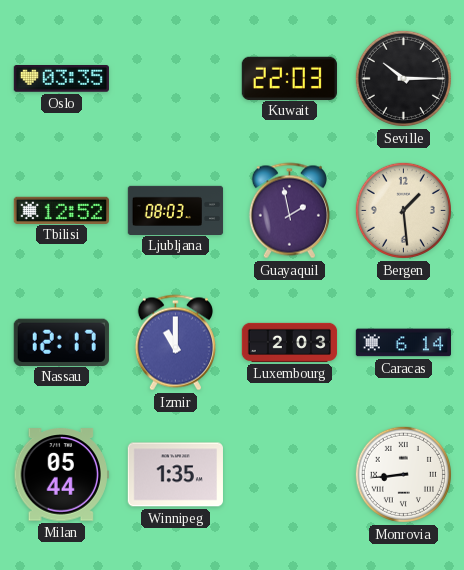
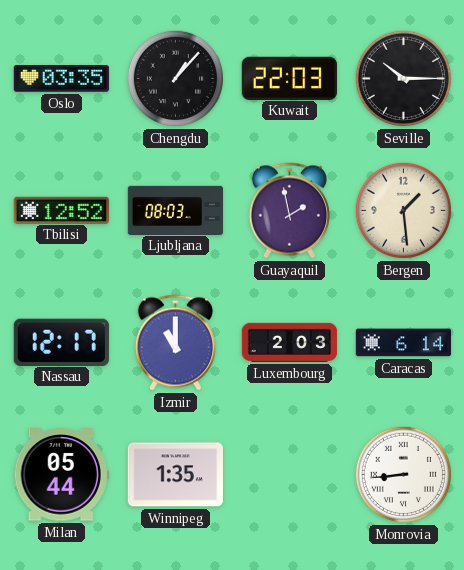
Chengdu: none -> 1:07
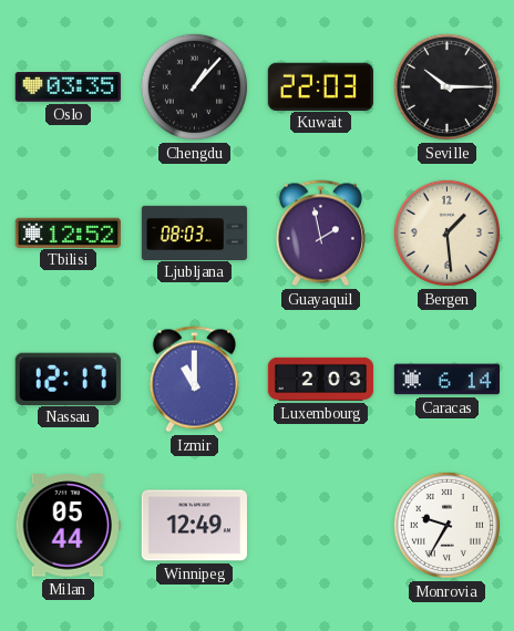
Winnipeg: 1:35 -> 12:49
Monrovia: 8:44 -> 9:35
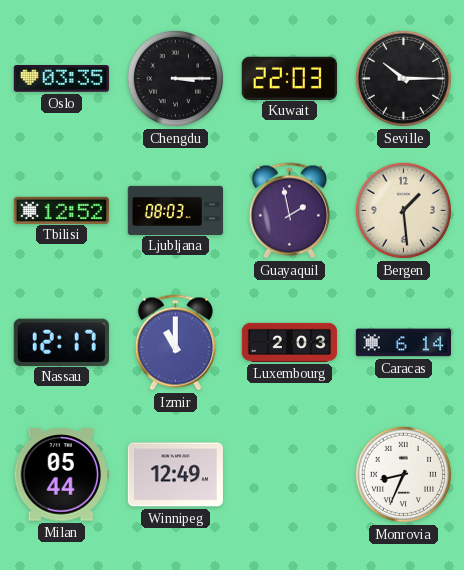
Chengdu: 1:07 -> 3:15
Monrovia: 9:35 -> 8:34
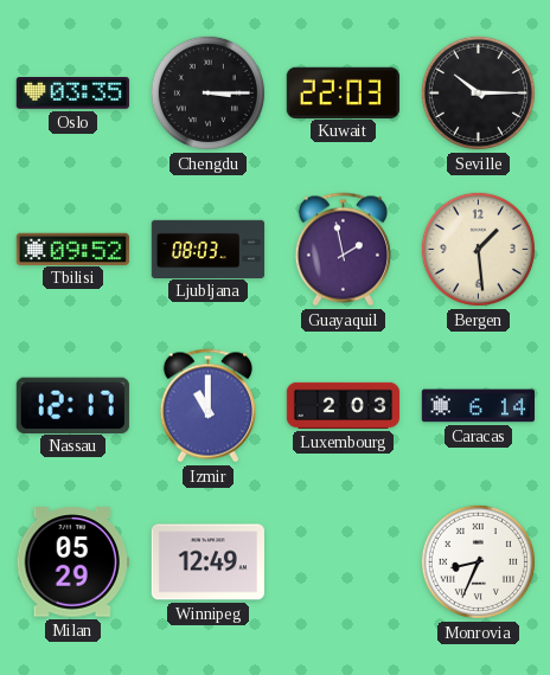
Tbilisi: 12:52 -> 09:52
Milan: 05:44 -> 05:29
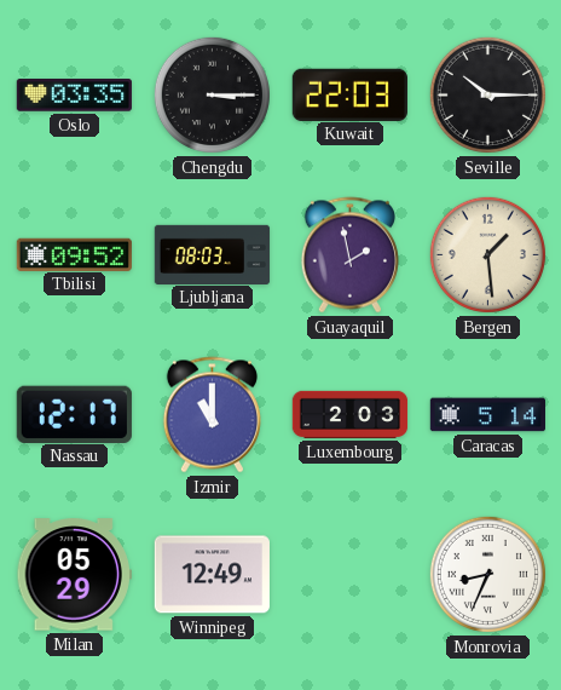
Caracas: 6:14 -> 5:14
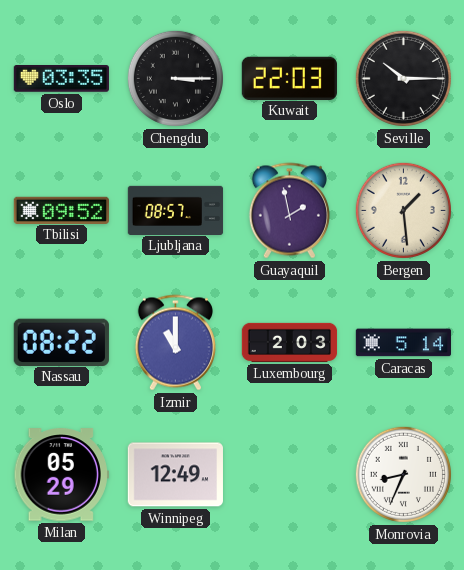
Ljubljana: 08:03 -> 08:57
Nassau: 12:17 -> 08:22
